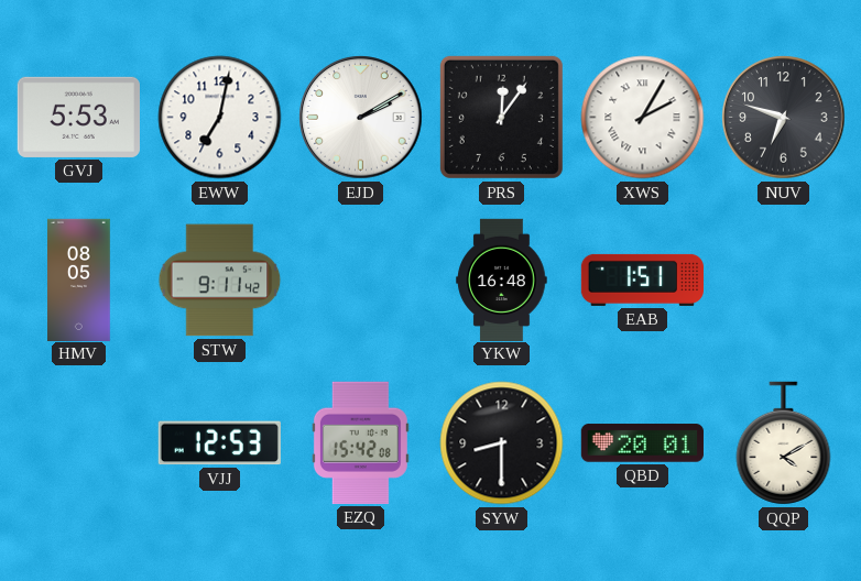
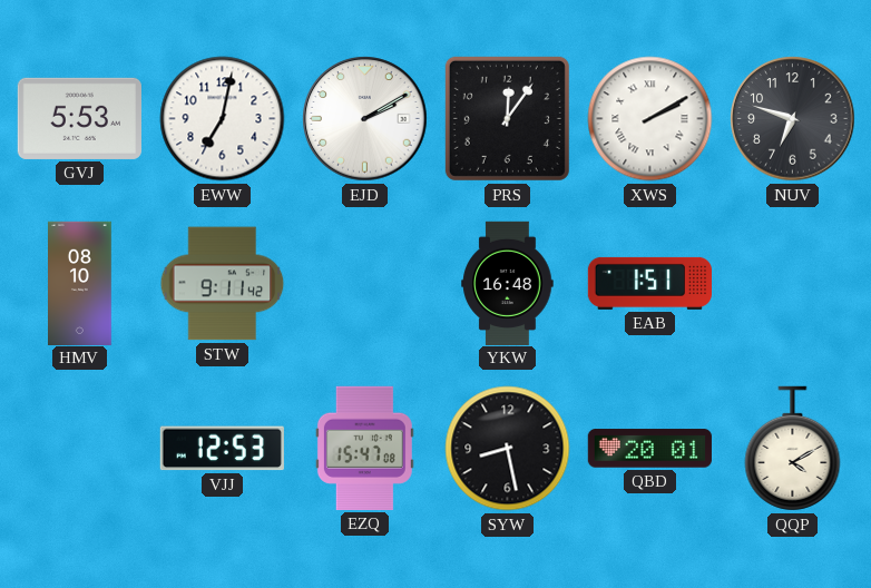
XWS: 2:05 -> 2:10
HMV: 08:05 -> 08:10
EZQ: 15:42 -> 15:47
SYW: 8:30 -> 8:28
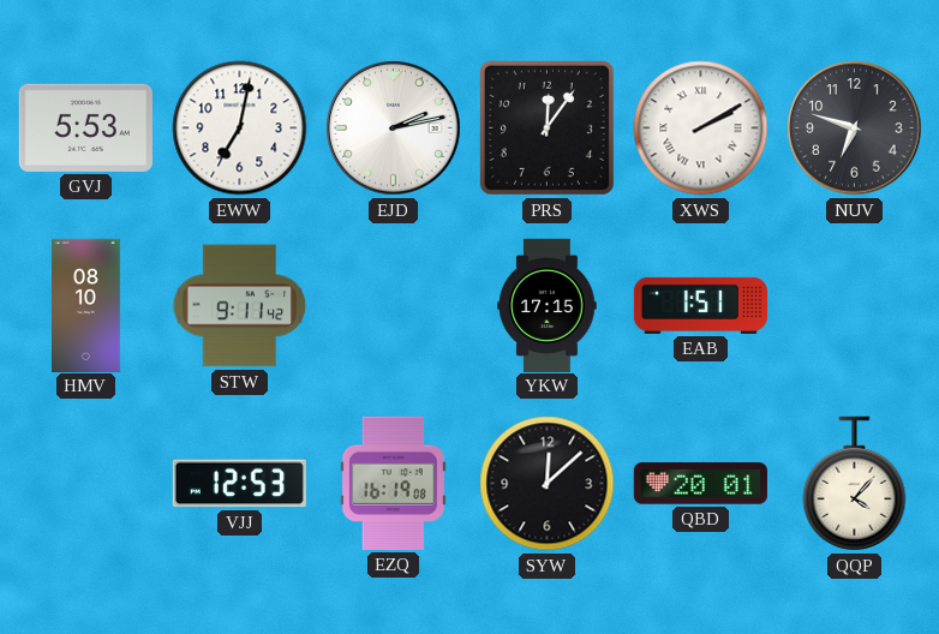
EJD: 2:10 -> 2:13
YKW: 16:48 -> 17:15
EZQ: 15:47 -> 16:19
SYW: 8:28 -> 12:08
QQP: 4:10 -> 4:07
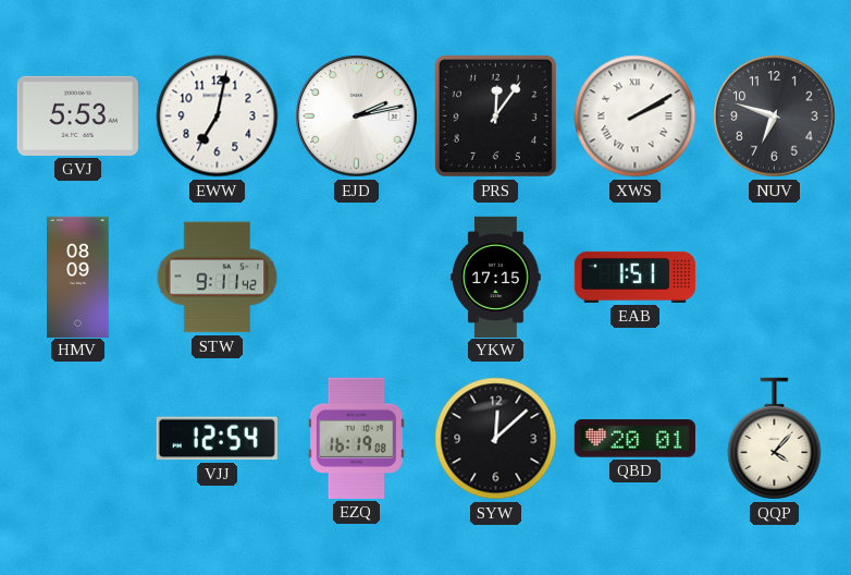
HMV: 08:10 -> 08:09
VJJ: 12:53 -> 12:54
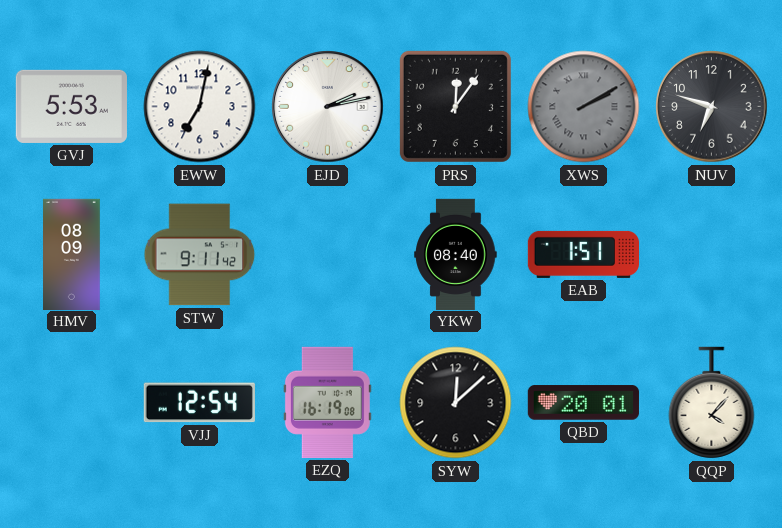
XWS dial: white -> grey
YKW: 17:15 -> 08:40
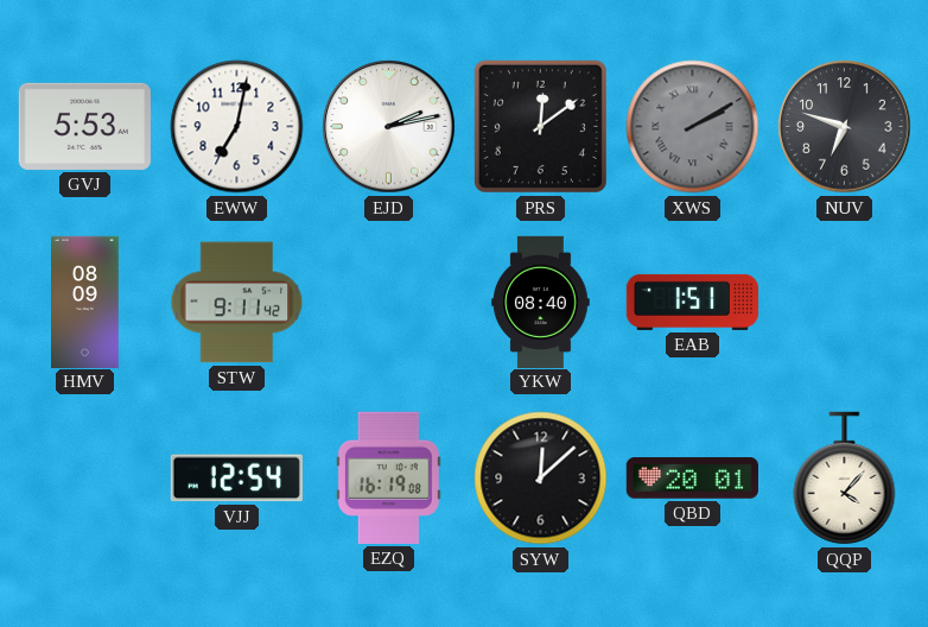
PRS: 12:06 -> 12:09
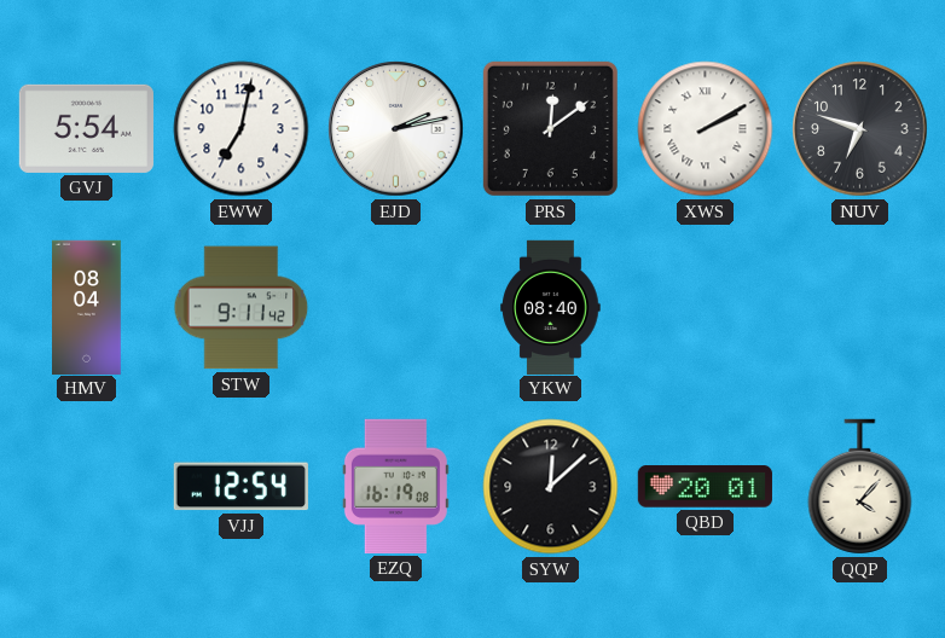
GVJ: 5:53 -> 5:54
XWS dial: grey -> white
HMV: 08:09 -> 08:04
EAB: 1:51 -> none
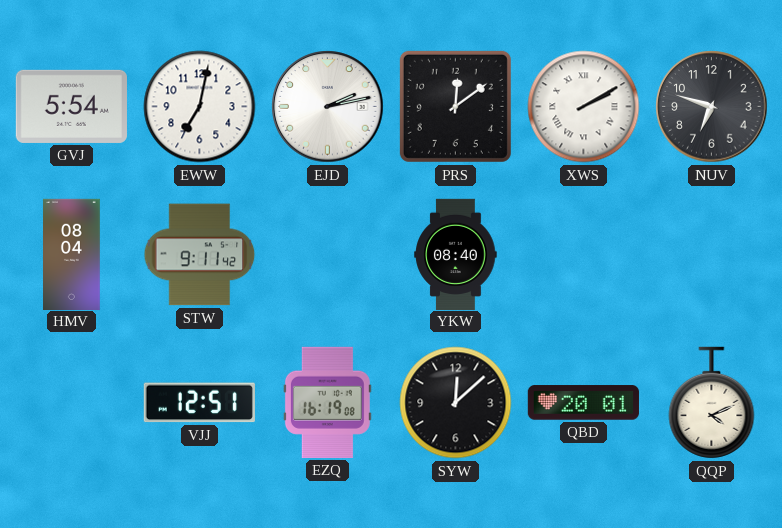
VJJ: 12:54 -> 12:51
QQP: 4:07 -> 4:11
